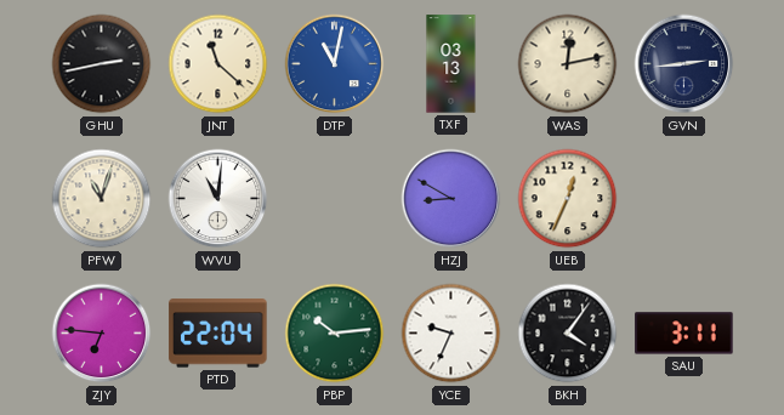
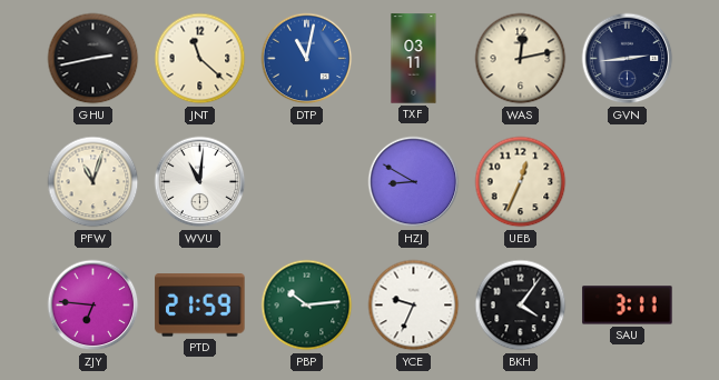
TXF: 03:13 -> 03:11
PTD: 22:04 -> 21:59
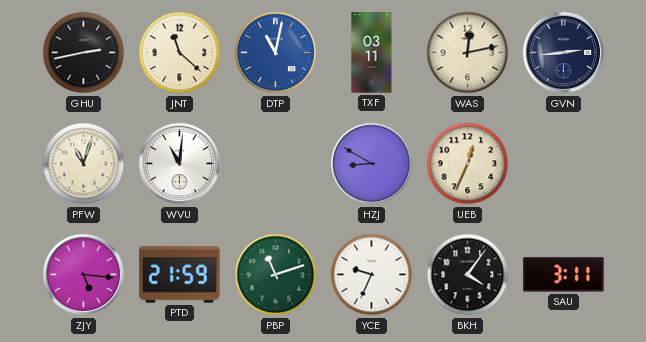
ZJY: 6:46 -> 5:16
PBP: 10:14 -> 11:12
